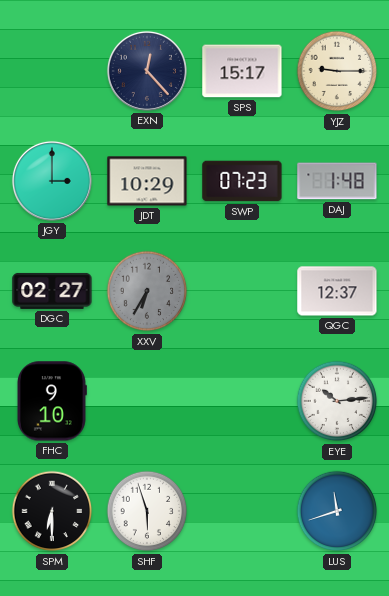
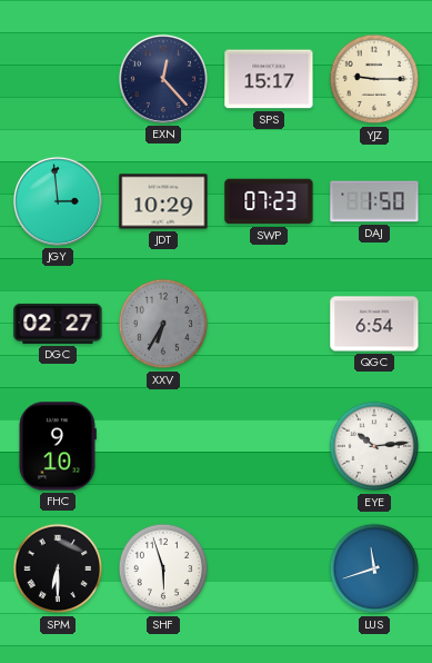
JGY: 3:00 -> 2:59
DAJ: 1:48 -> 1:50
QGC: 12:37 -> 6:54
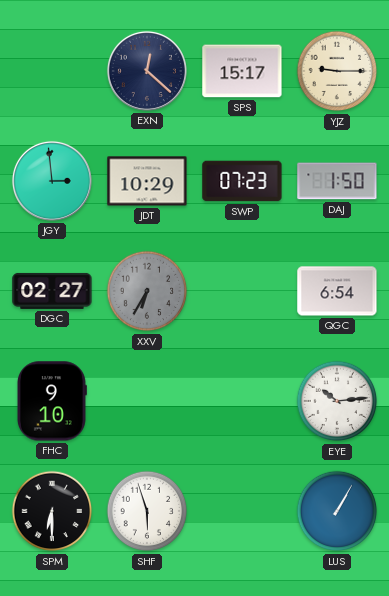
EXN: 12:23 -> 12:22
LUS: 11:42 -> 1:05
